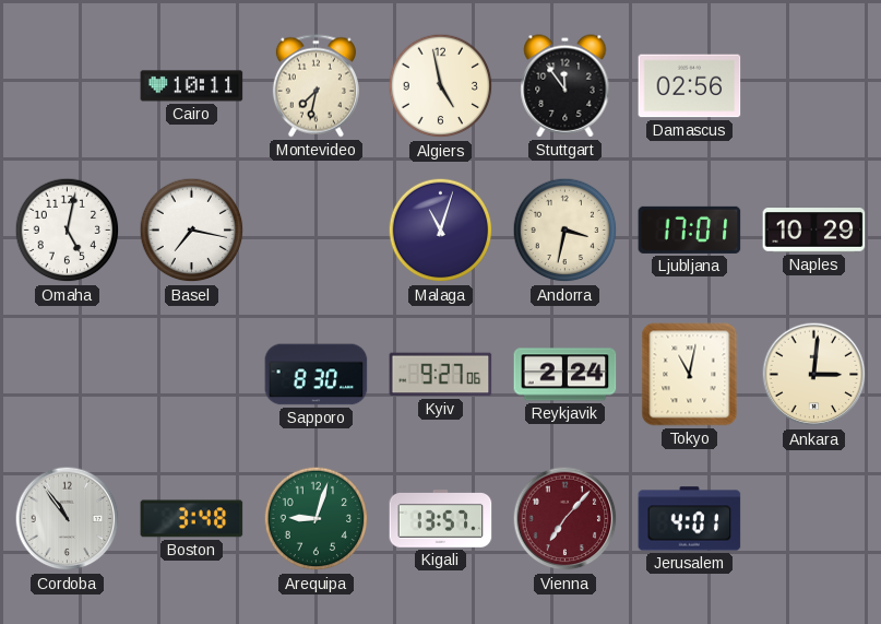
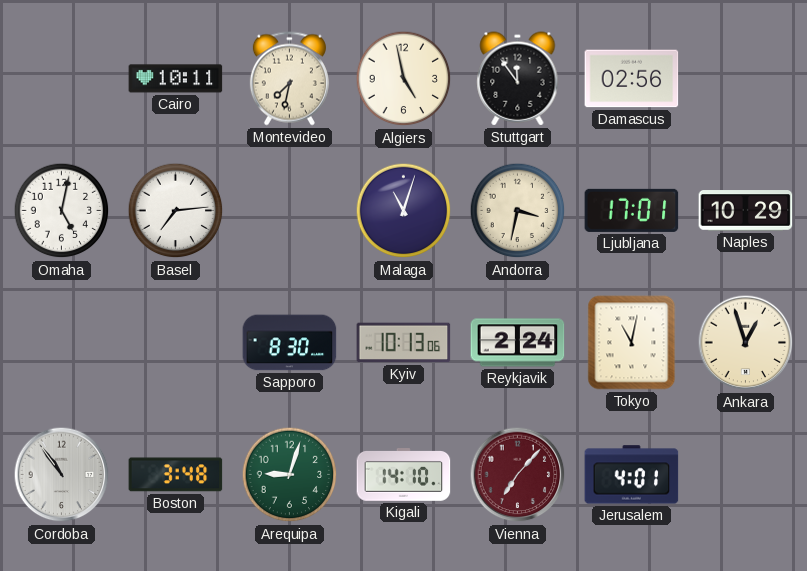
Basel: 7:17 -> 7:14
Kyiv: 9:27 -> 10:13
Ankara: 3:01 -> 12:57
Kigali: 13:57 -> 14:10
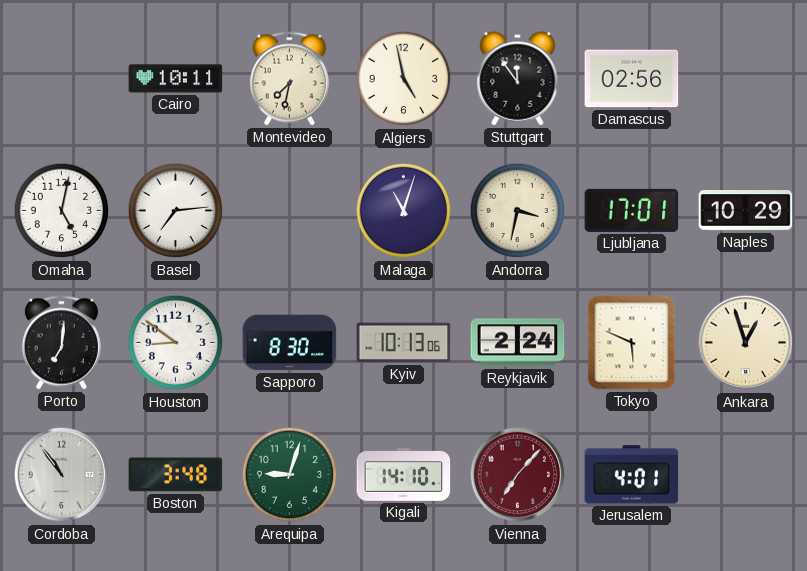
Porto: none -> 7:01
Houston: none -> 8:51
Tokyo: 11:02 -> 5:49
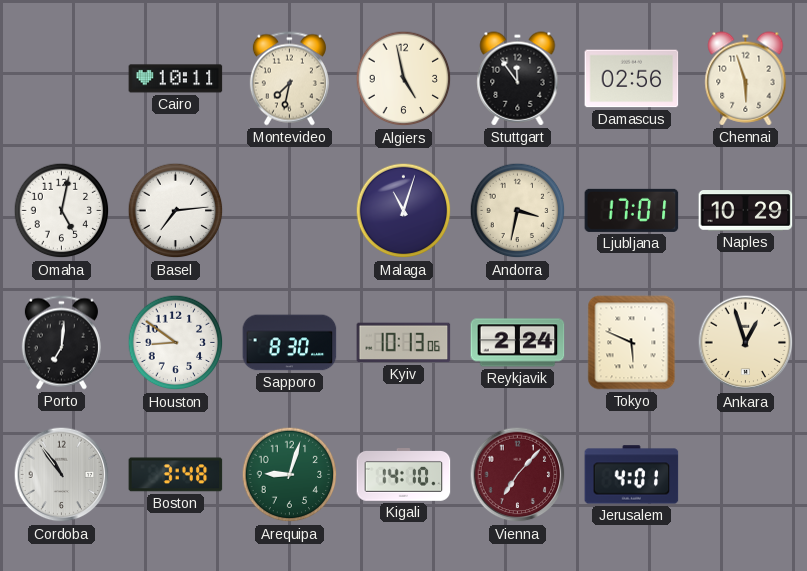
Chennai: none -> 5:57
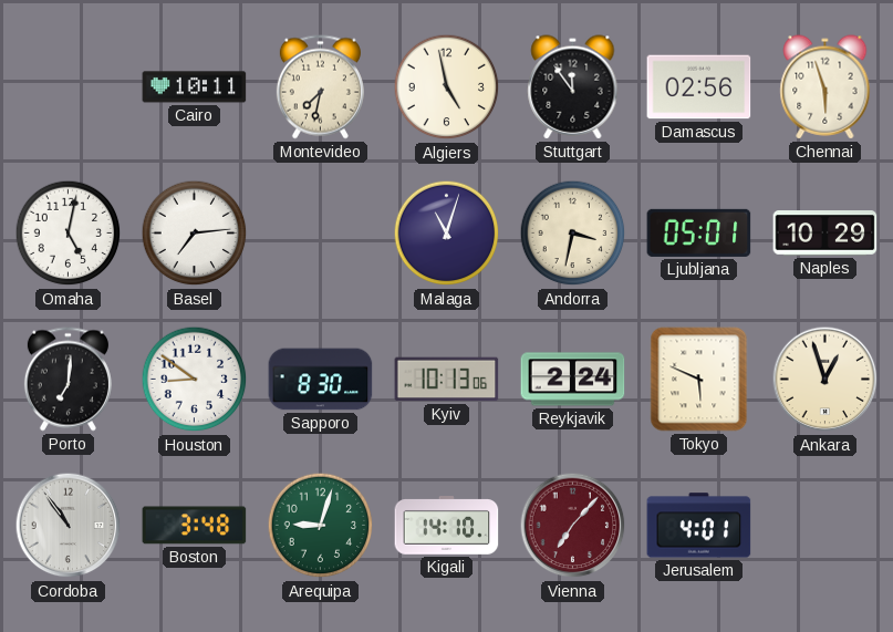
Ljubljana: 17:01 -> 05:01
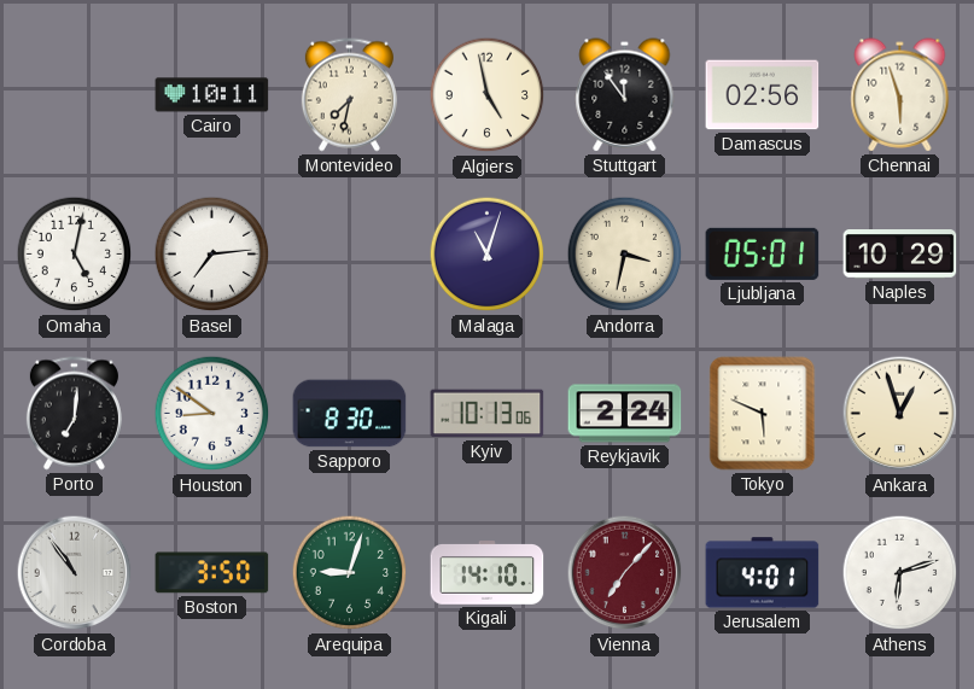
Boston: 3:48 -> 3:50
Athens: none -> 6:12
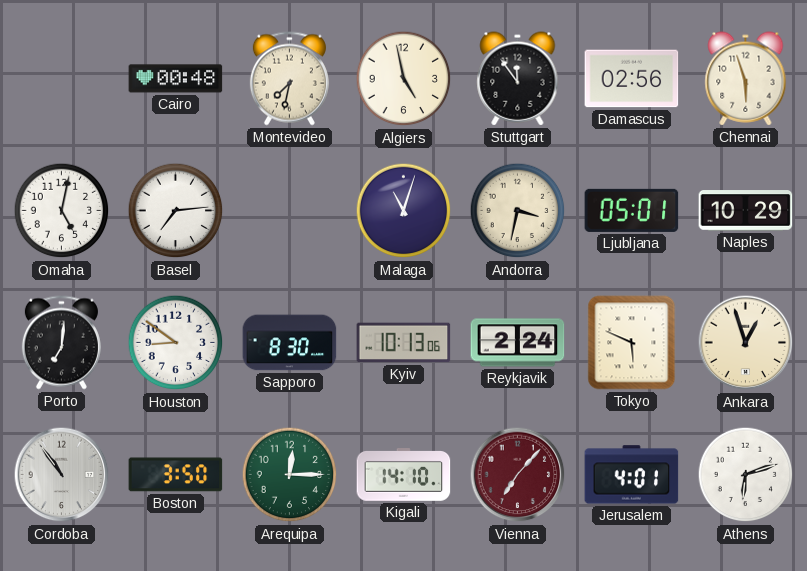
Cairo: 10:11 -> 00:48
Arequipa: 9:03 -> 12:15
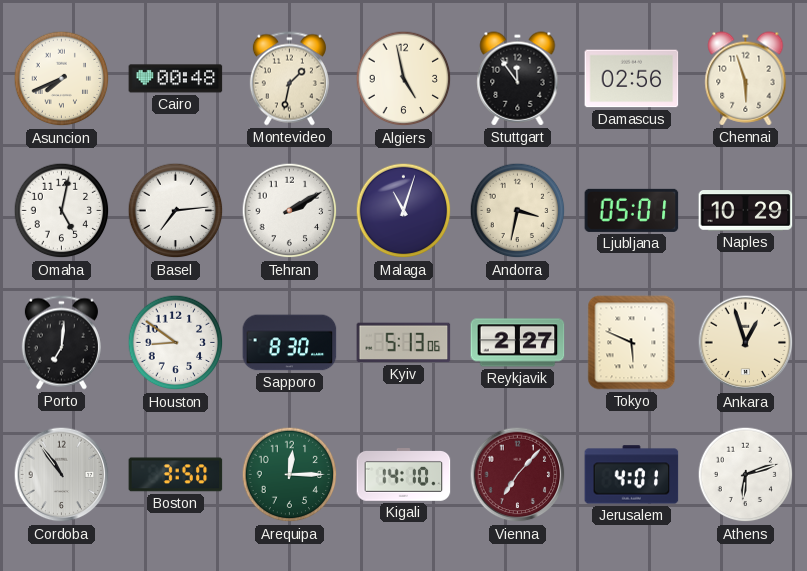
Asuncion: none -> 7:41
Montevideo: 7:32 -> 1:32
Tehran: none -> 2:10
Kyiv: 10:13 -> 5:13
Reykjavik: 2:24 -> 2:27
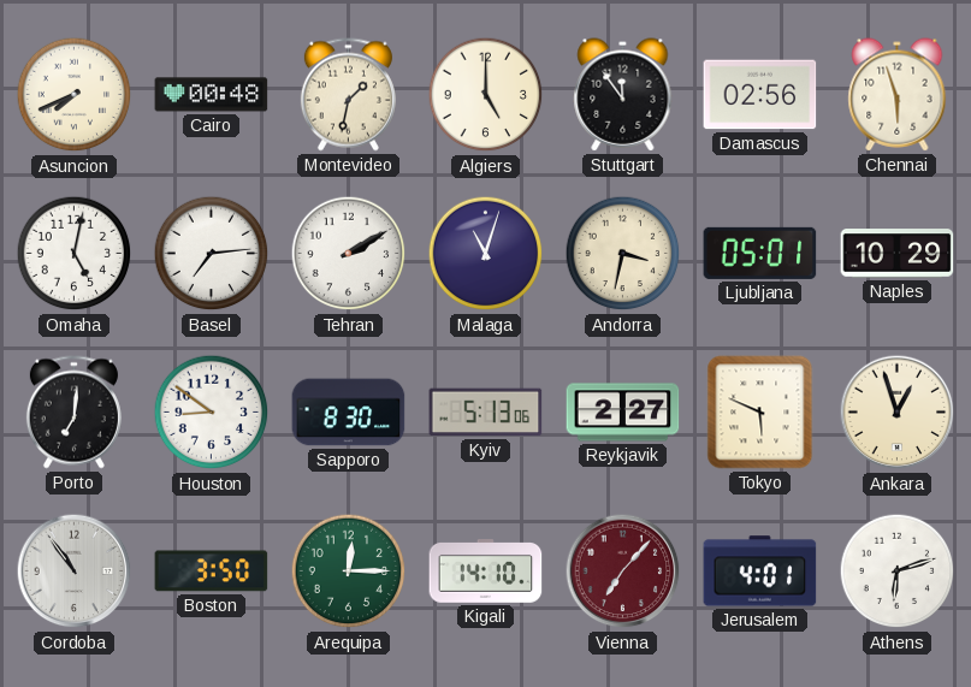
Algiers: 4:58 -> 5:00
